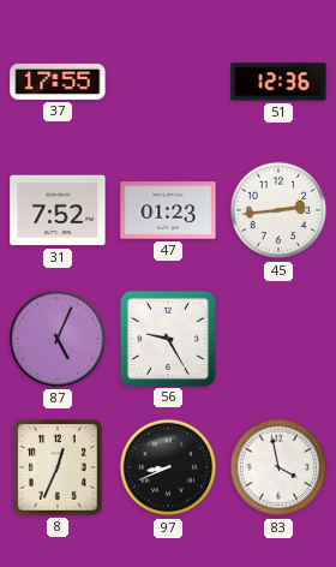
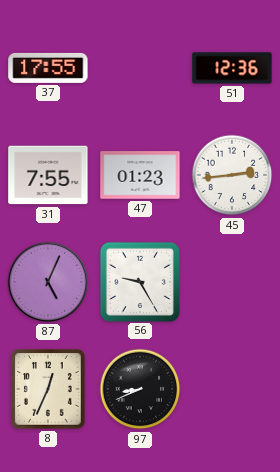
31: 7:52 -> 7:55
83: 3:58 -> none
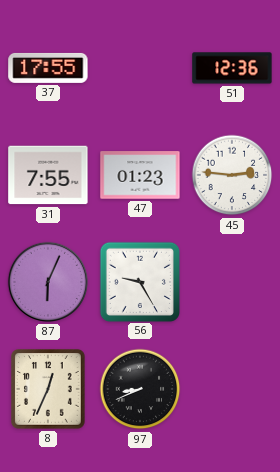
45: 2:44 -> 2:46
87: 5:04 -> 6:04
